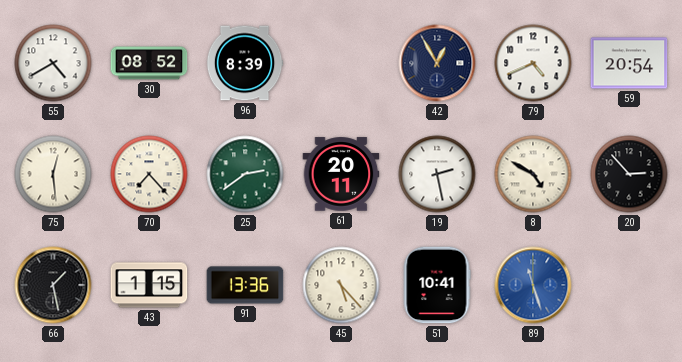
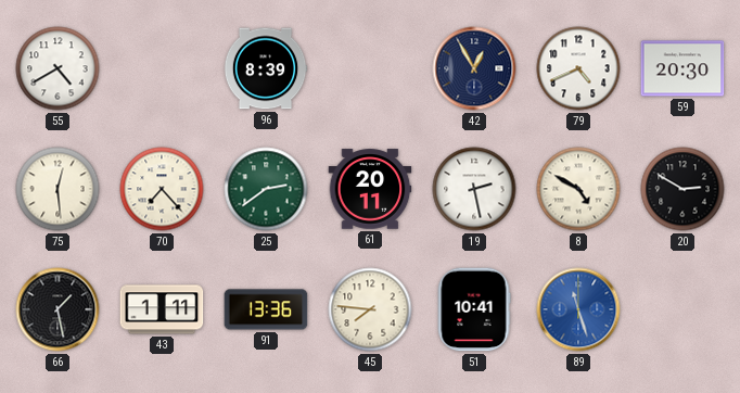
30: 08:52 -> none
59: 20:54 -> 20:30
20: 2:53 -> 2:50
43: 1:15 -> 1:11
45: 5:23 -> 7:46
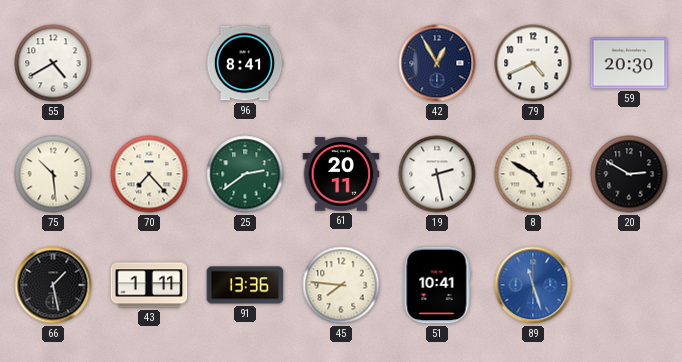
96: 8:39 -> 8:41
75: 12:29 -> 10:29
